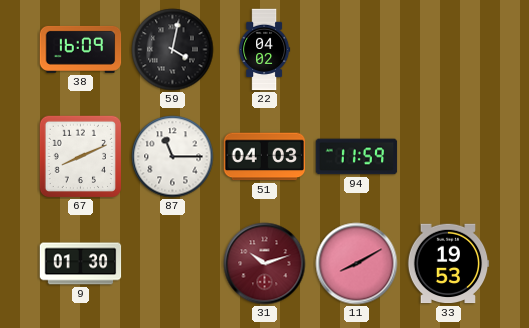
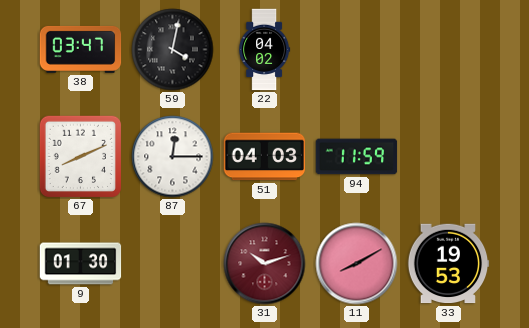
38: 16:09 -> 03:47
87: 11:15 -> 12:15
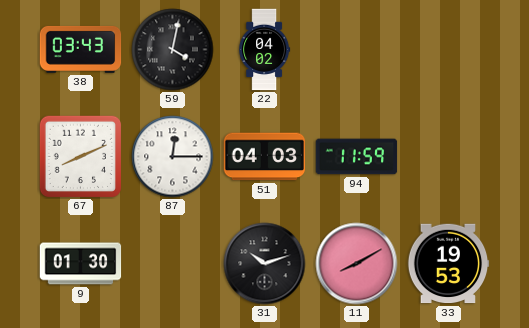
38: 03:47 -> 03:43
31 dial: burgundy -> black
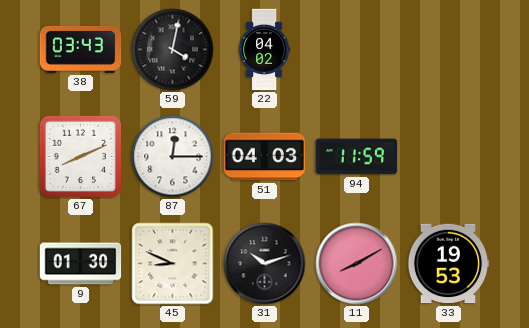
45: none -> 8:49
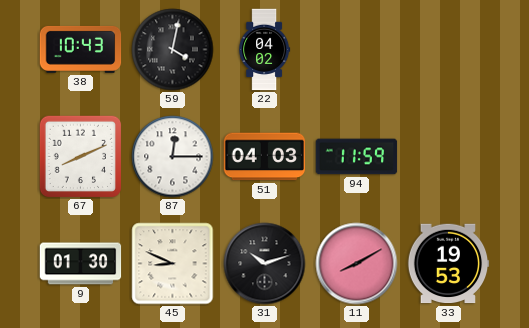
38: 03:43 -> 10:43
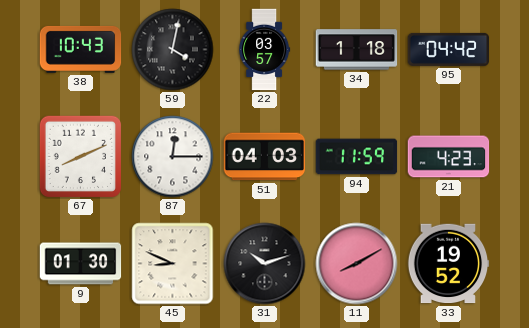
22: 04:02 -> 03:57
34: none -> 1:18
95: none -> 04:42
21: none -> 4:23
33: 19:53 -> 19:52
